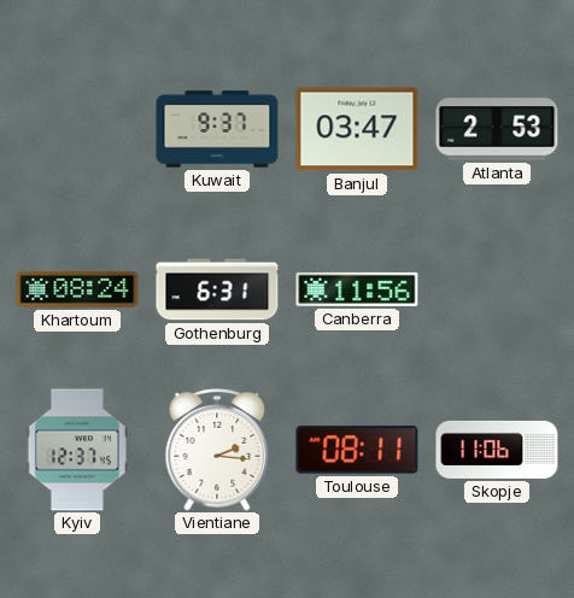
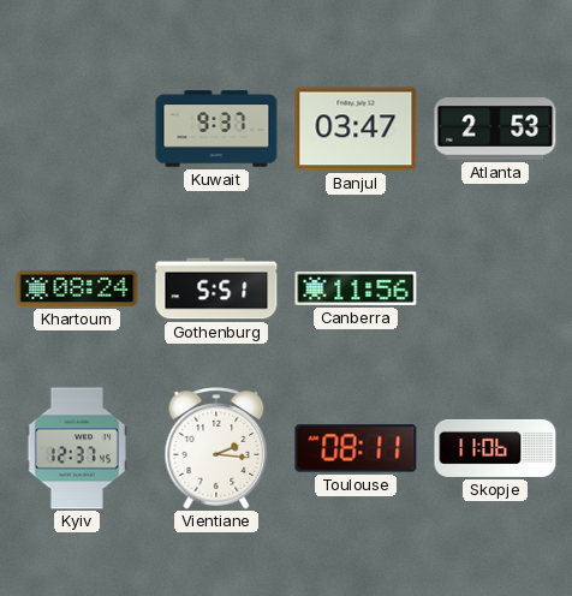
Gothenburg: 6:31 -> 5:51
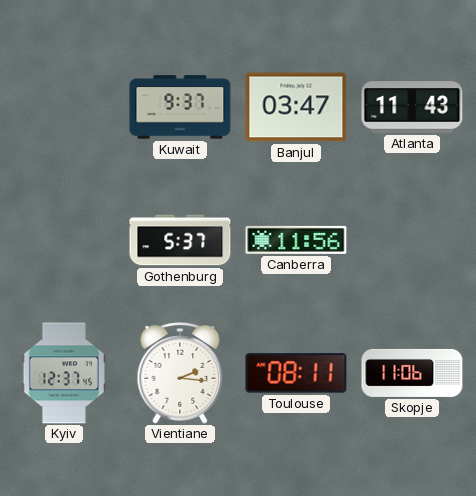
Atlanta: 2:53 -> 11:43
Khartoum: 08:24 -> none
Gothenburg: 5:51 -> 5:37
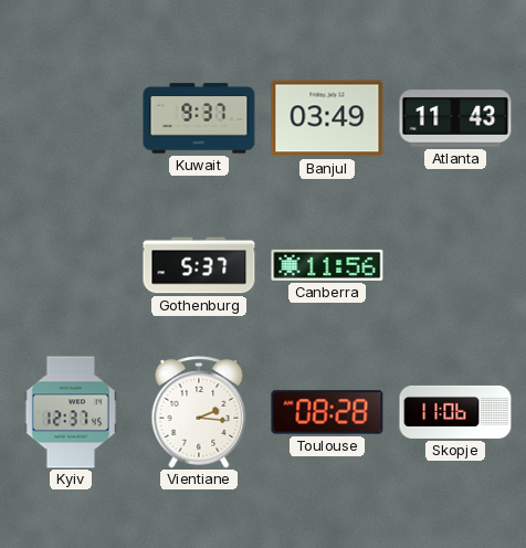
Banjul: 03:47 -> 03:49
Toulouse: 08:11 -> 08:28
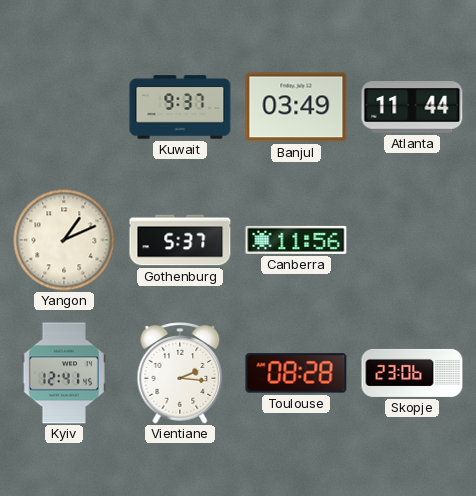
Atlanta: 11:43 -> 11:44
Yangon: none -> 1:11
Kyiv: 12:37 -> 12:41
Skopje: 11:06 -> 23:06
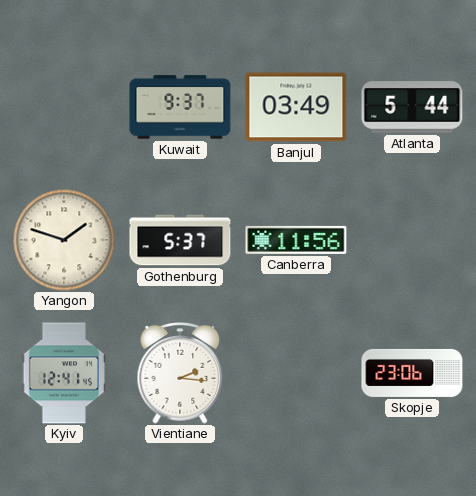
Atlanta: 11:44 -> 5:44
Yangon: 1:11 -> 1:48
Toulouse: 08:28 -> none
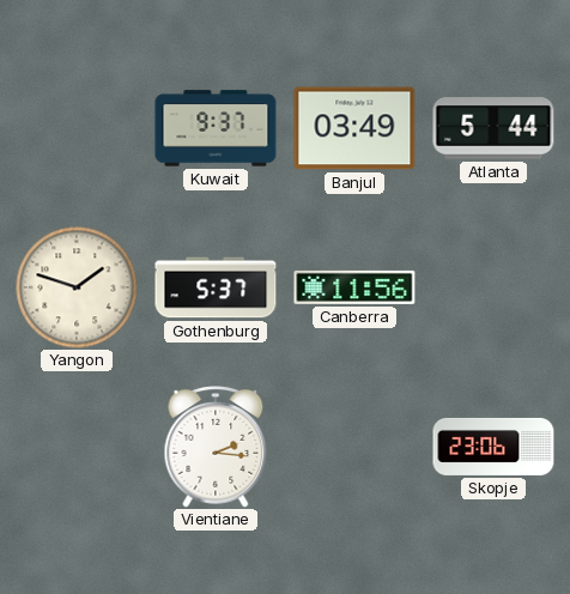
Kyiv: 12:41 -> none
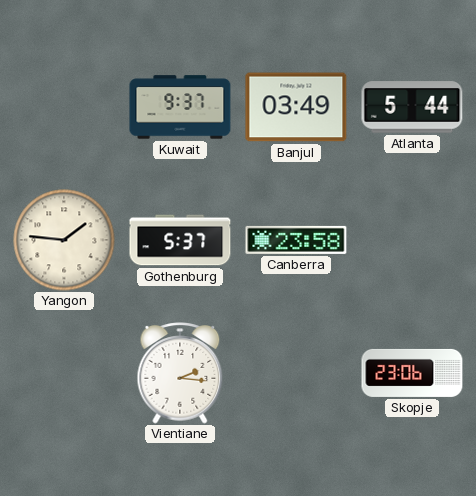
Yangon: 1:48 -> 1:46
Canberra: 11:56 -> 23:58
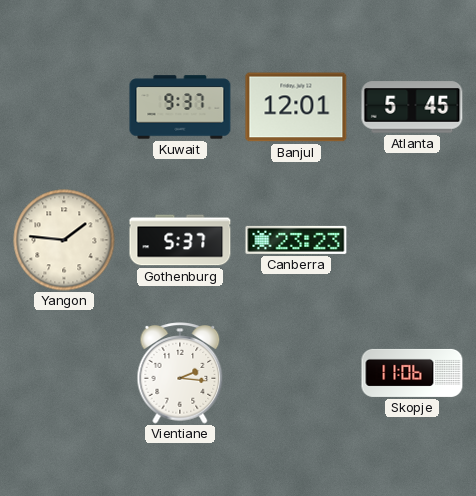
Banjul: 03:49 -> 12:01
Atlanta: 5:44 -> 5:45
Canberra: 23:58 -> 23:23
Skopje: 23:06 -> 11:06
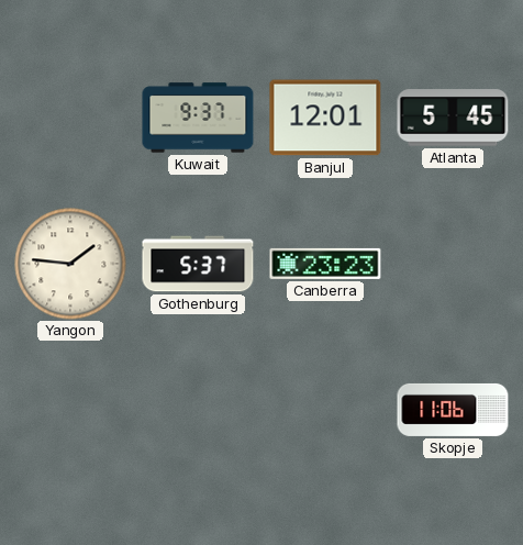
Vientiane: 2:16 -> none
